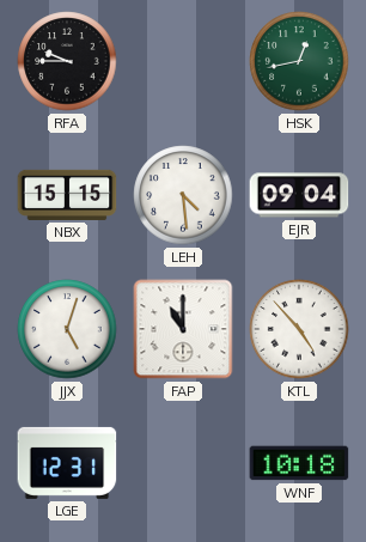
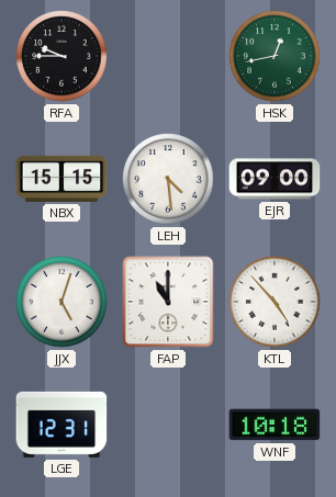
EJR: 09:04 -> 09:00
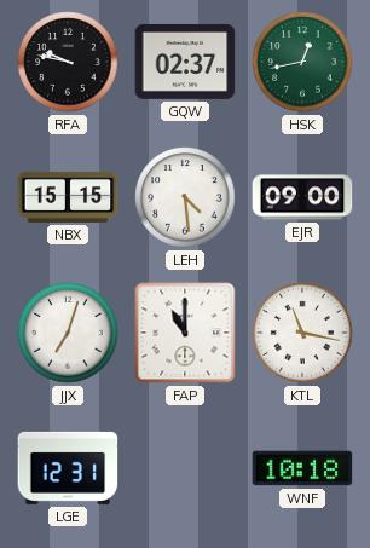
RFA: 9:45 -> 9:47
GQW: none -> 02:37
JJX: 5:03 -> 7:03
KTL: 4:53 -> 11:17
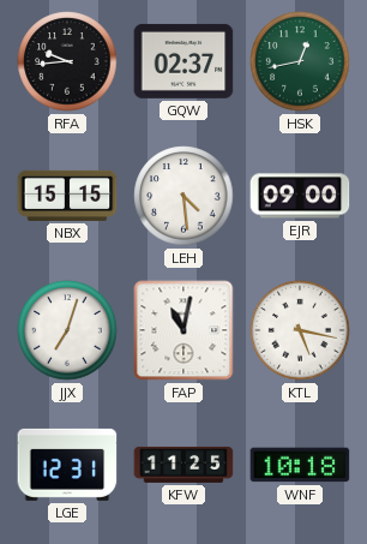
RFA: 9:47 -> 9:44
FAP: 11:00 -> 11:02
KTL: 11:17 -> 5:17
KFW: none -> 11:25
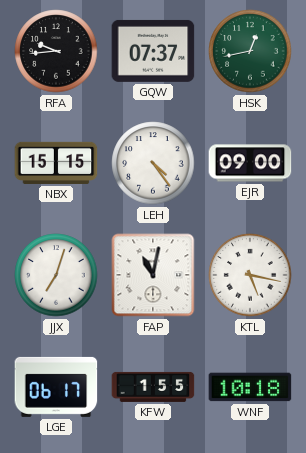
GQW: 02:37 -> 07:37
LEH: 4:29 -> 4:24
LGE: 12:31 -> 06:17
KFW: 11:25 -> 1:55
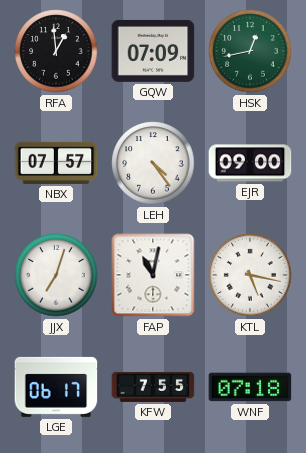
RFA: 9:44 -> 12:59
GQW: 07:37 -> 07:09
NBX: 15:15 -> 07:57
KFW: 1:55 -> 7:55
WNF: 10:18 -> 07:18
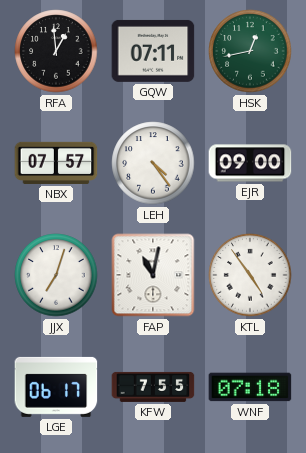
GQW: 07:09 -> 07:11
KTL: 5:17 -> 4:54
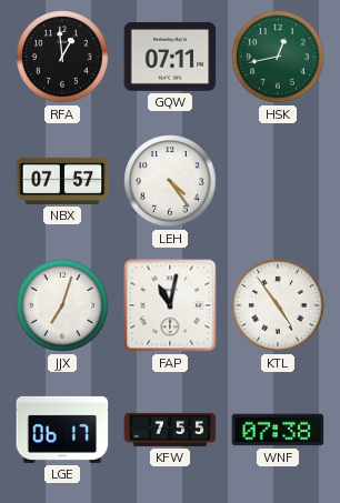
EJR: 09:00 -> none
WNF: 07:18 -> 07:38
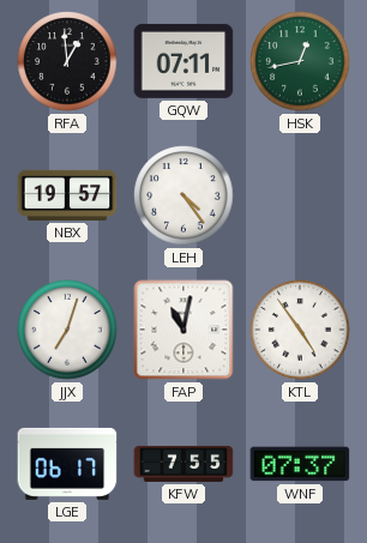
NBX: 07:57 -> 19:57
WNF: 07:38 -> 07:37
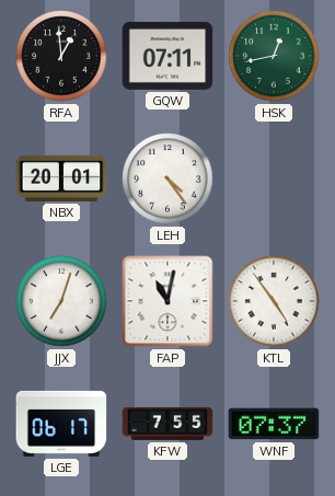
NBX: 19:57 -> 20:01
